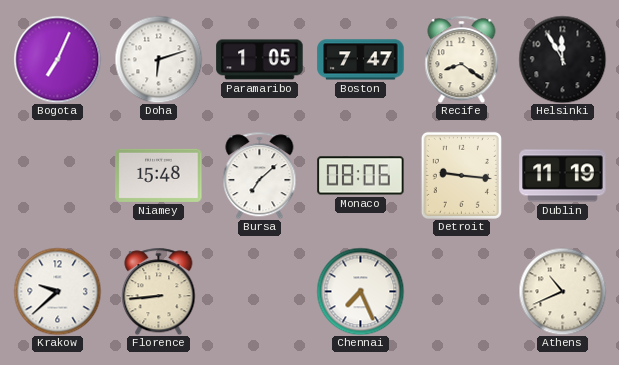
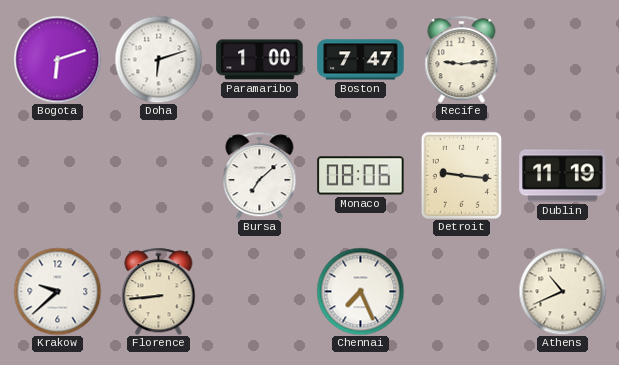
Bogota: 7:04 -> 6:12
Paramaribo: 1:05 -> 1:00
Recife: 8:21 -> 9:14
Helsinki: 11:55 -> none
Niamey: 15:48 -> none
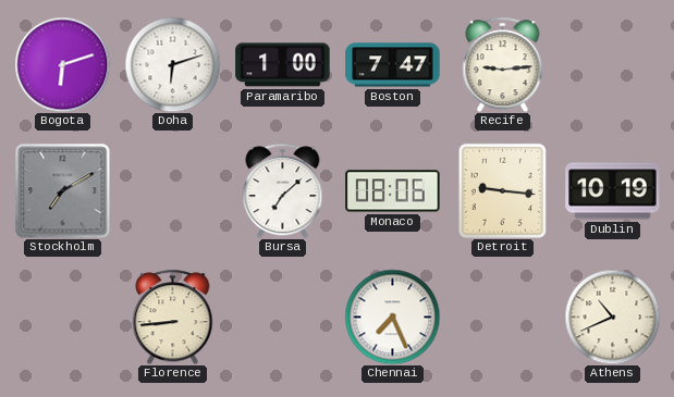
Stockholm: none -> 7:10
Dublin: 11:19 -> 10:19
Krakow: 9:38 -> none
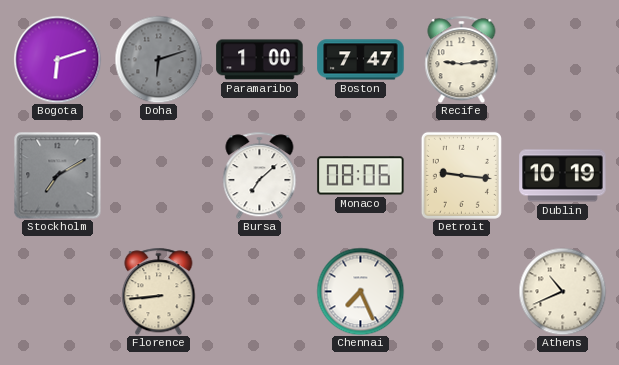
Doha dial: white -> grey
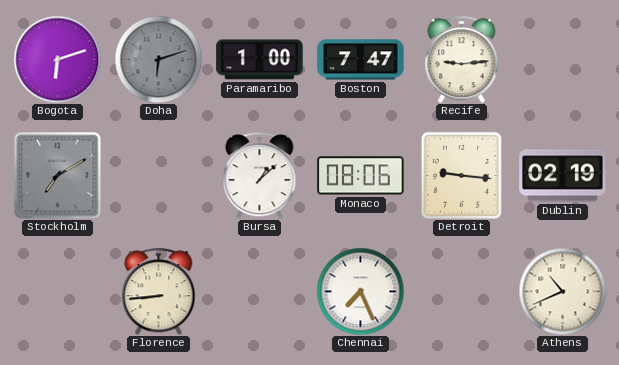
Bursa: 7:08 -> 1:08
Dublin: 10:19 -> 02:19
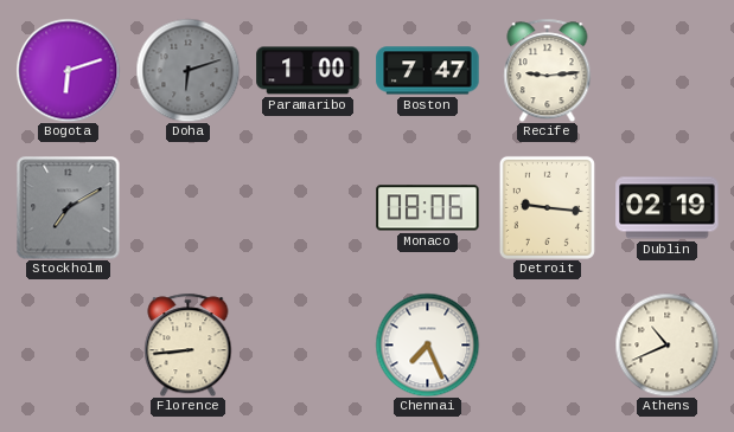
Bursa: 1:08 -> none
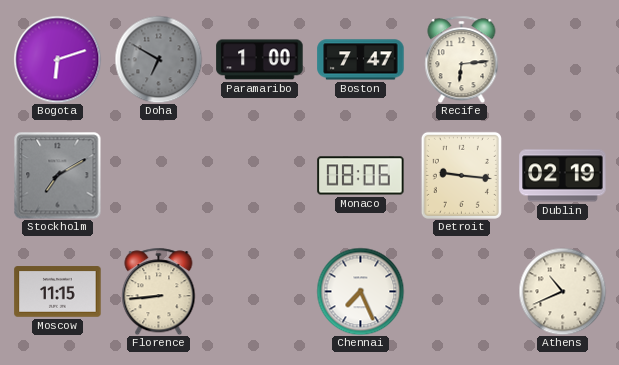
Doha: 6:12 -> 6:50
Recife: 9:14 -> 6:14
Moscow: none -> 11:15
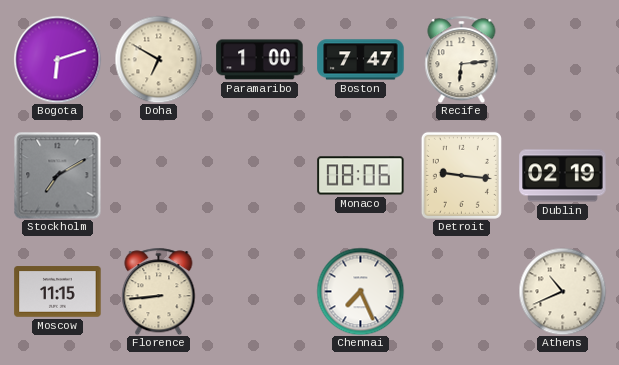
Doha dial: grey -> cream
